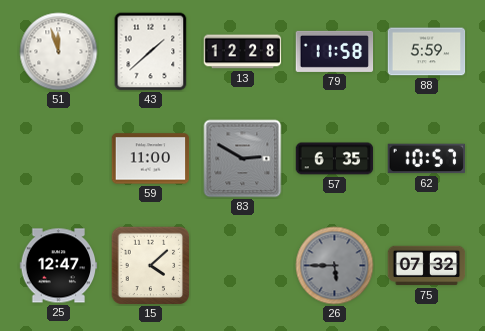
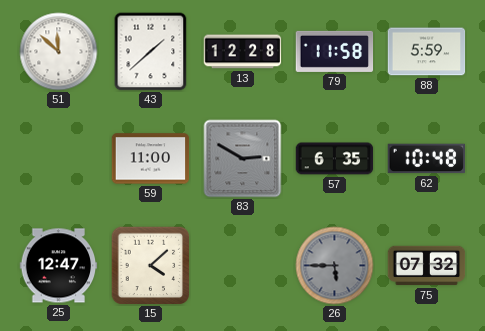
51: 11:57 -> 11:52
62: 10:57 -> 10:48
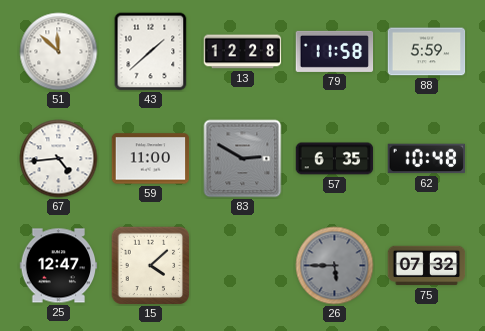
67: none -> 4:44
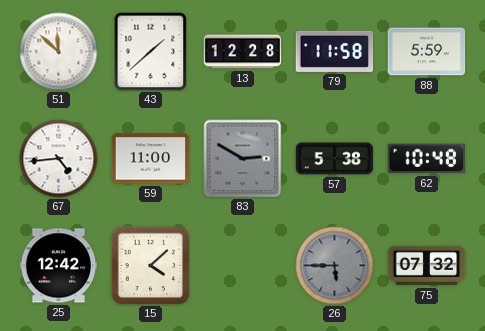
57: 6:35 -> 5:38
25: 12:47 -> 12:42
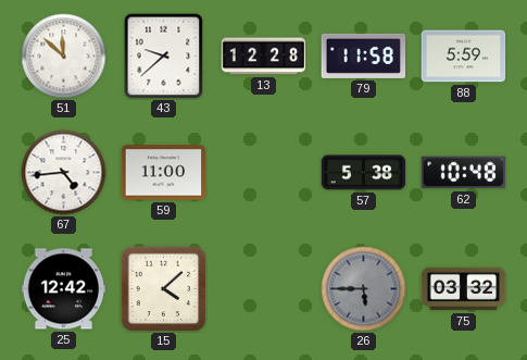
43: 1:38 -> 9:38
83: 2:50 -> none
75: 07:32 -> 03:32
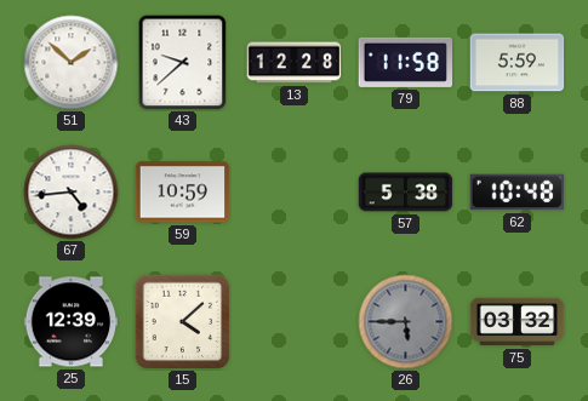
51: 11:52 -> 1:52
59: 11:00 -> 10:59
25: 12:42 -> 12:39
